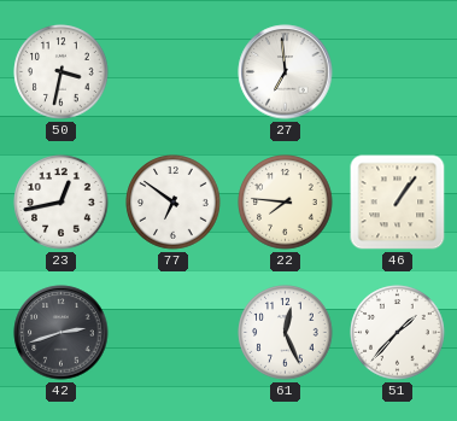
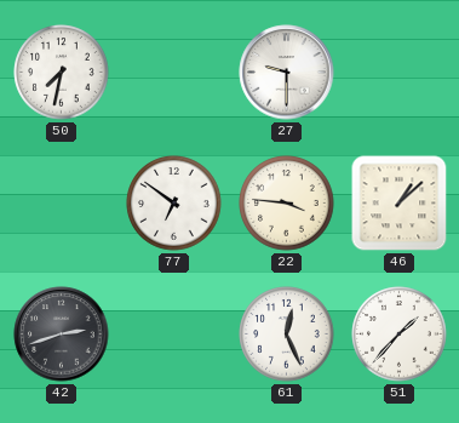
50: 3:32 -> 7:32
27: 6:59 -> 9:30
23: 12:43 -> none
22: 7:46 -> 3:46
46: 1:06 -> 1:08
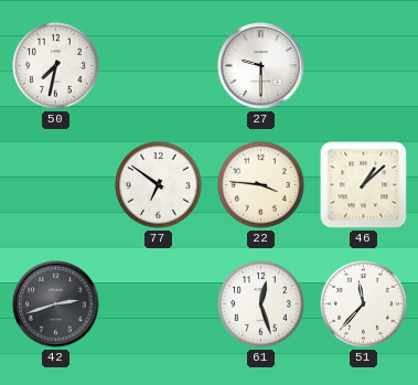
61: 12:26 -> 12:27
51: 1:37 -> 11:37
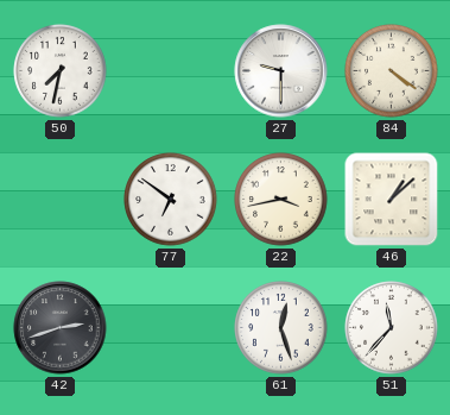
84: none -> 4:21
22: 3:46 -> 3:43
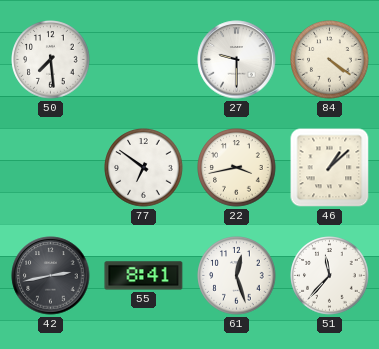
50: 7:32 -> 7:29
42: 2:42 -> 2:43
55: none -> 8:41
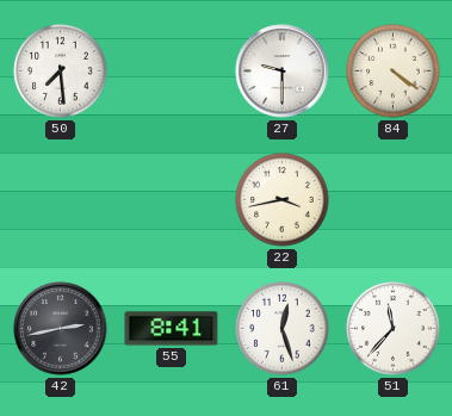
77: 6:51 -> none
46: 1:08 -> none
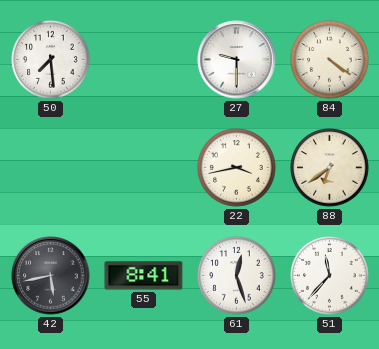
88: none -> 6:39
42: 2:43 -> 5:43
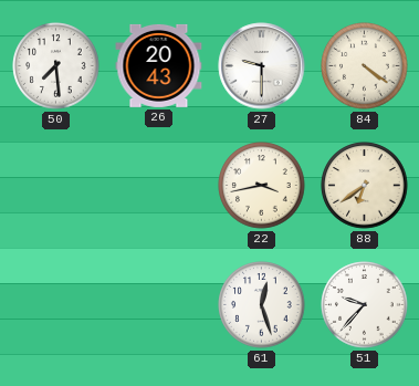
26: none -> 20:43
42: 5:43 -> none
55: 8:41 -> none
51: 11:37 -> 9:37
